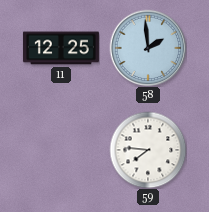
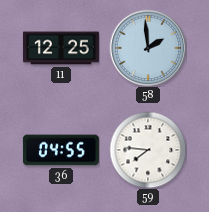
36: none -> 04:55
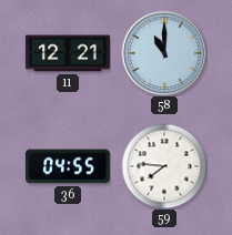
11: 12:25 -> 12:21
58: 1:59 -> 11:00
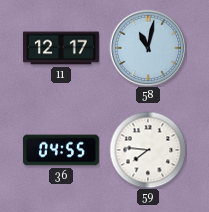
11: 12:21 -> 12:17
58: 11:00 -> 11:02
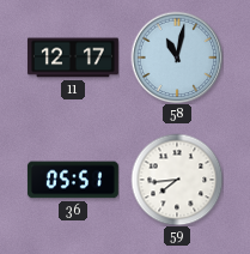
36: 04:55 -> 05:51
59: 7:46 -> 7:44
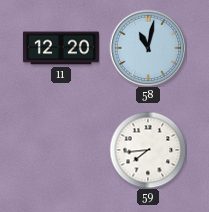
11: 12:17 -> 12:20
36: 05:51 -> none
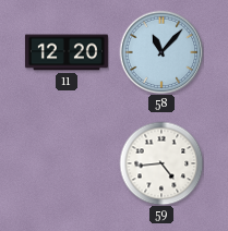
58: 11:02 -> 11:07
59: 7:44 -> 4:44
